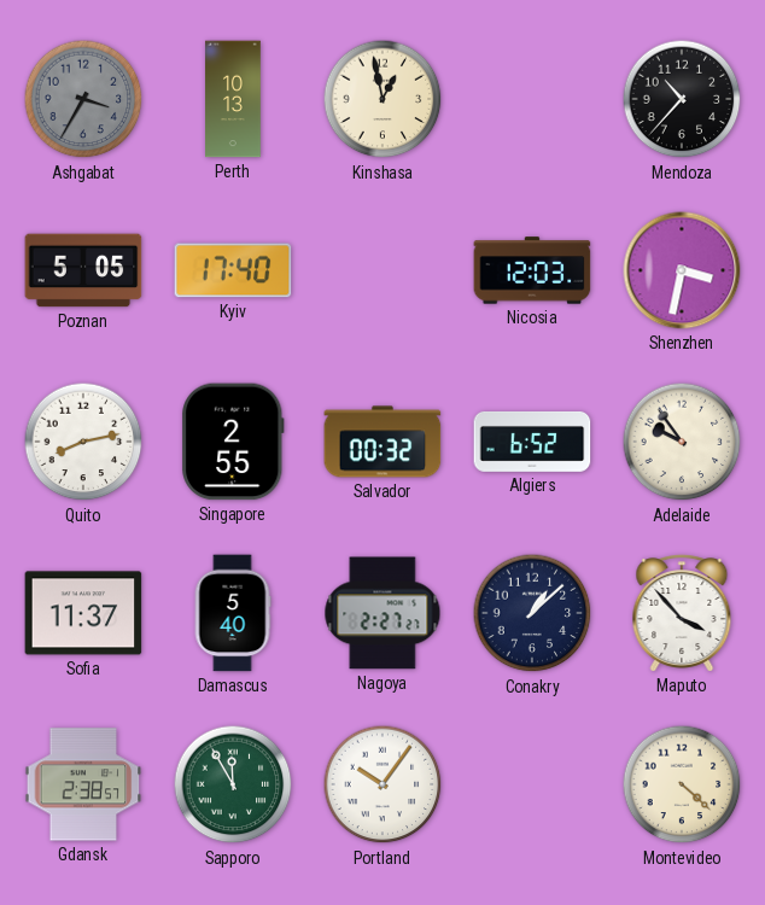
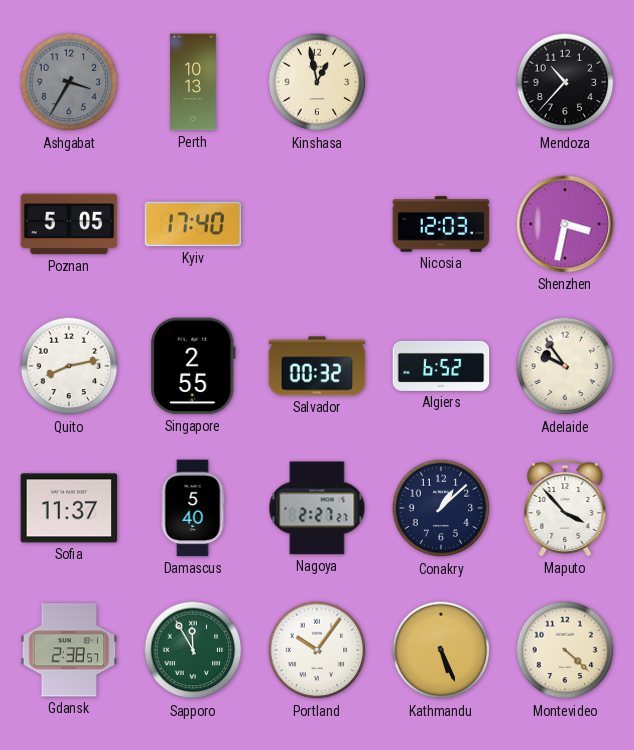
Kathmandu: none -> 5:26
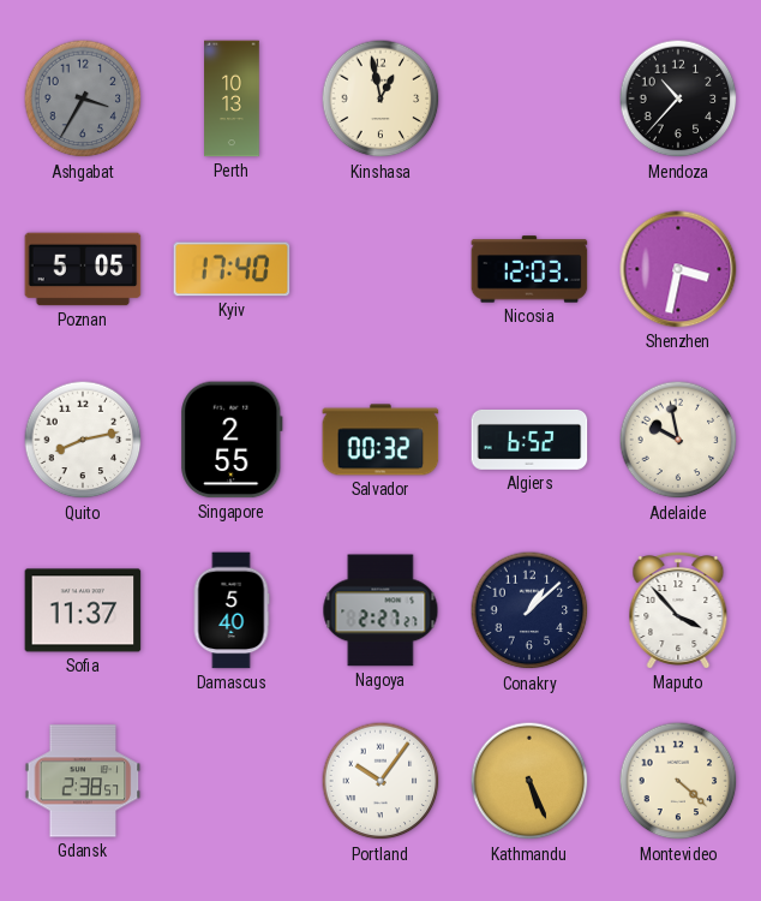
Adelaide: 9:54 -> 9:58
Sapporo: 11:55 -> none
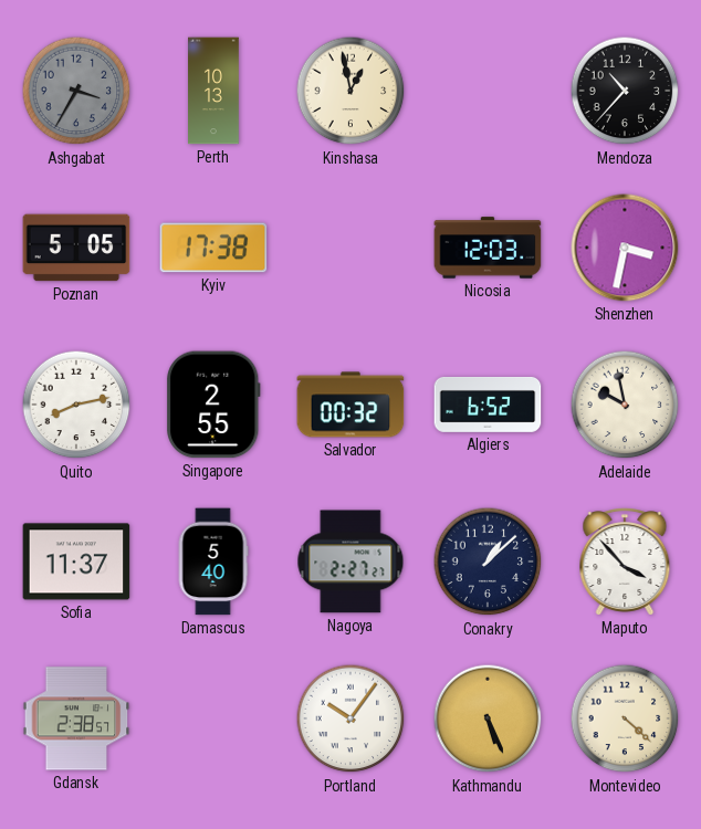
Kyiv: 17:40 -> 17:38
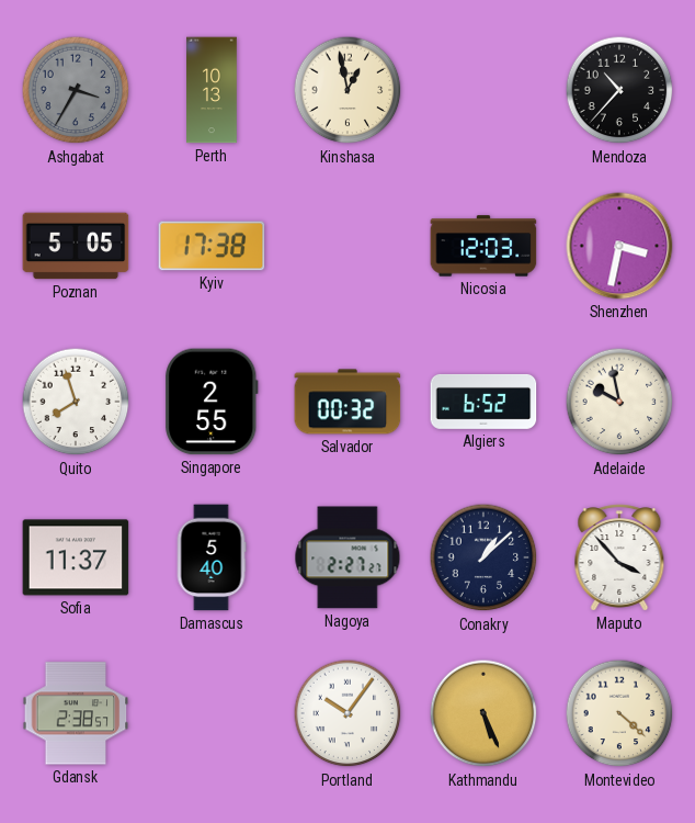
Quito: 8:13 -> 7:57
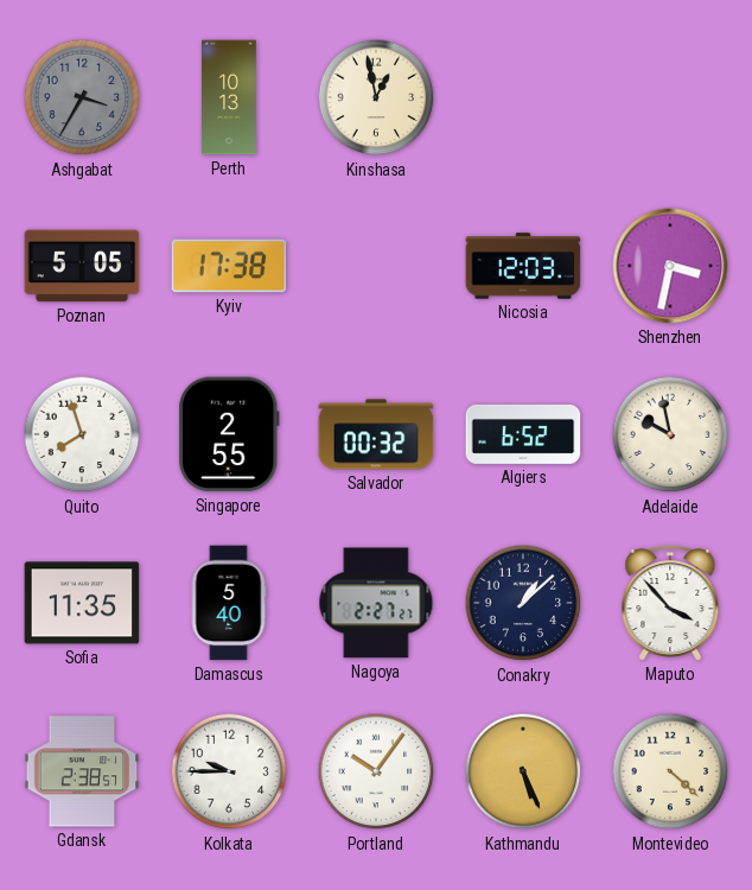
Mendoza: 10:37 -> none
Sofia: 11:37 -> 11:35
Kolkata: none -> 9:45
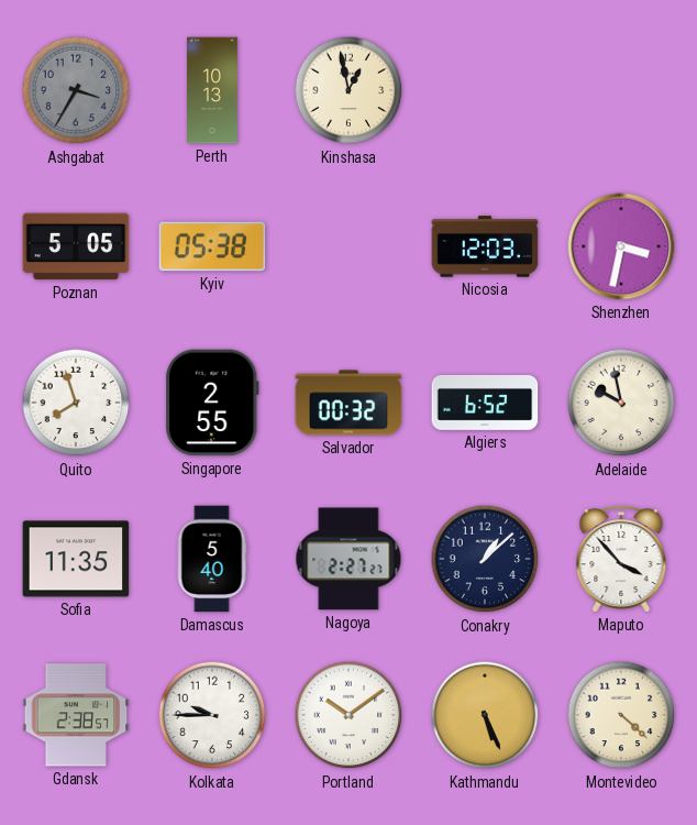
Kyiv: 17:38 -> 05:38
Portland: 10:06 -> 10:09
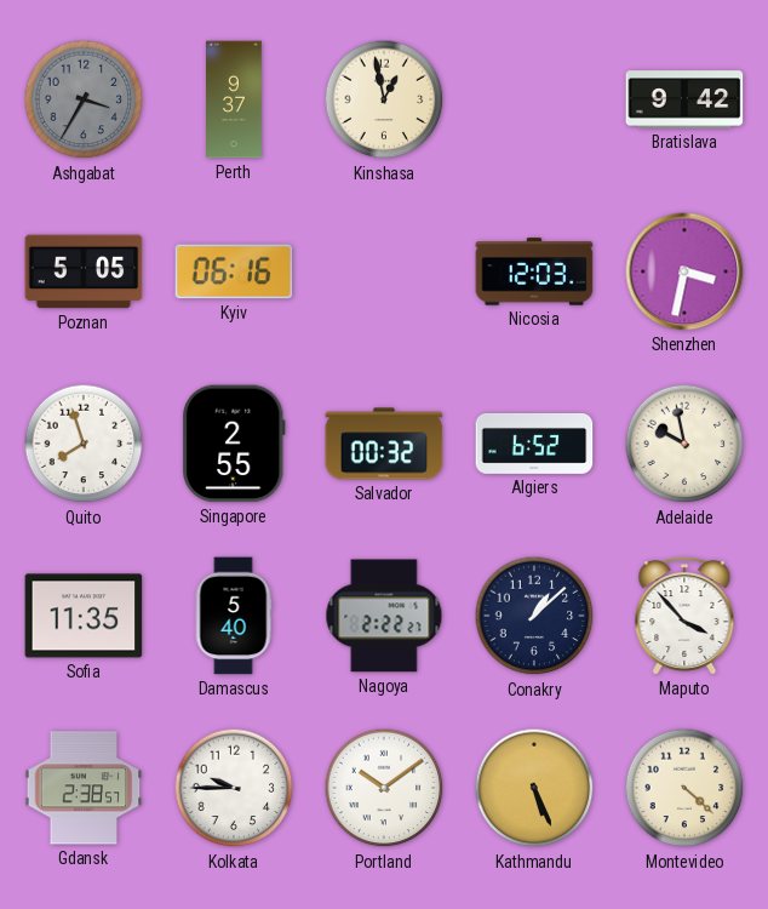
Perth: 10:13 -> 9:37
Bratislava: none -> 9:42
Kyiv: 05:38 -> 06:16
Nagoya: 2:27 -> 2:22
